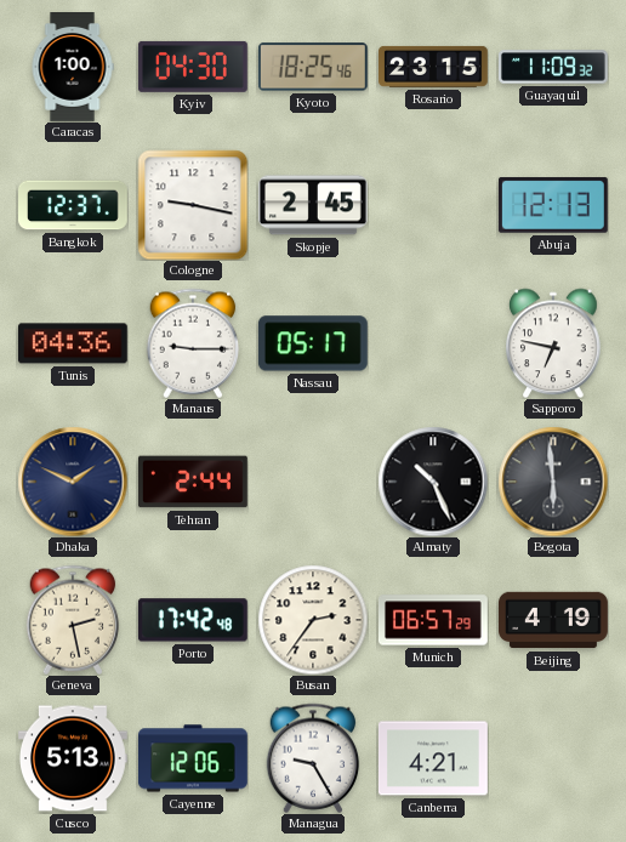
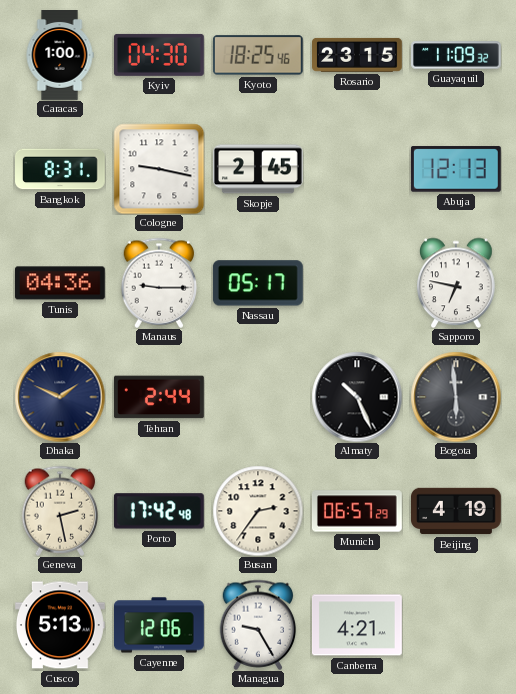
Bangkok: 12:37 -> 8:31
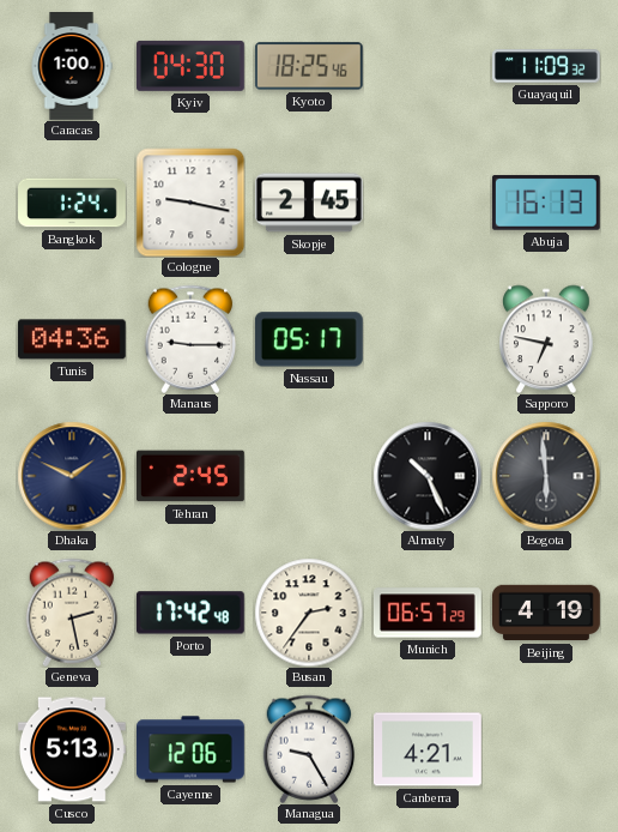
Rosario: 23:15 -> none
Bangkok: 8:31 -> 1:24
Abuja: 12:13 -> 16:13
Tehran: 2:44 -> 2:45
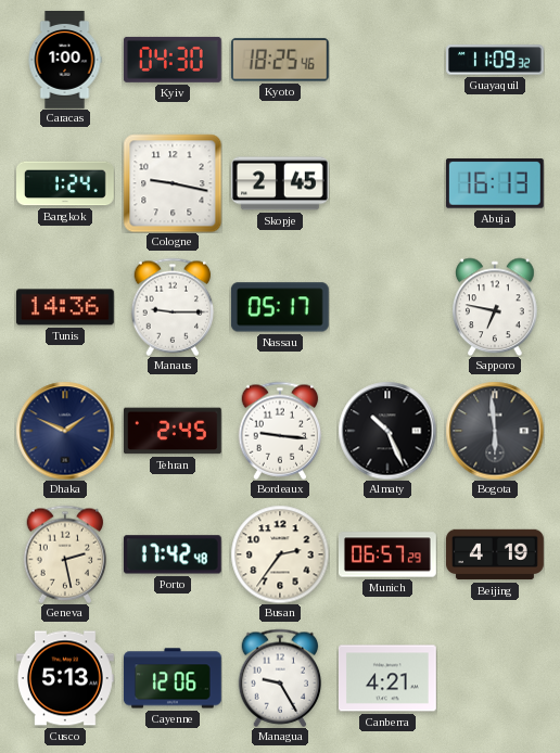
Tunis: 04:36 -> 14:36
Bordeaux: none -> 9:16
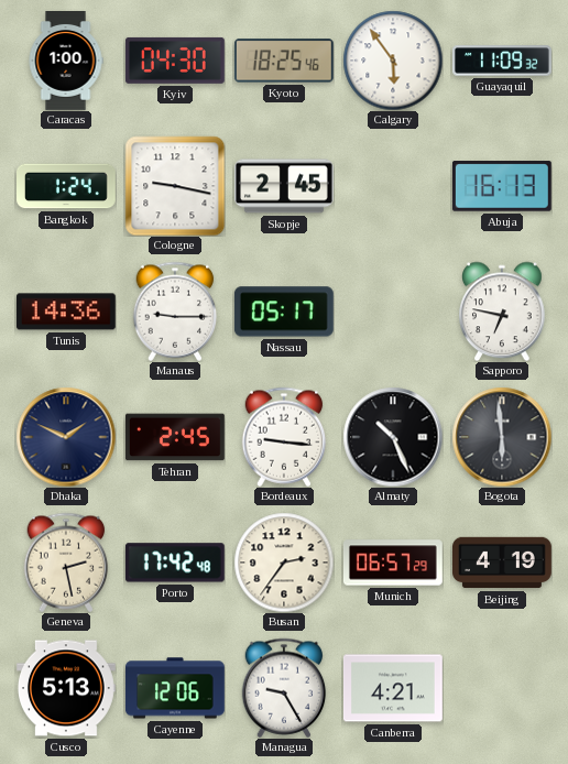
Calgary: none -> 5:54
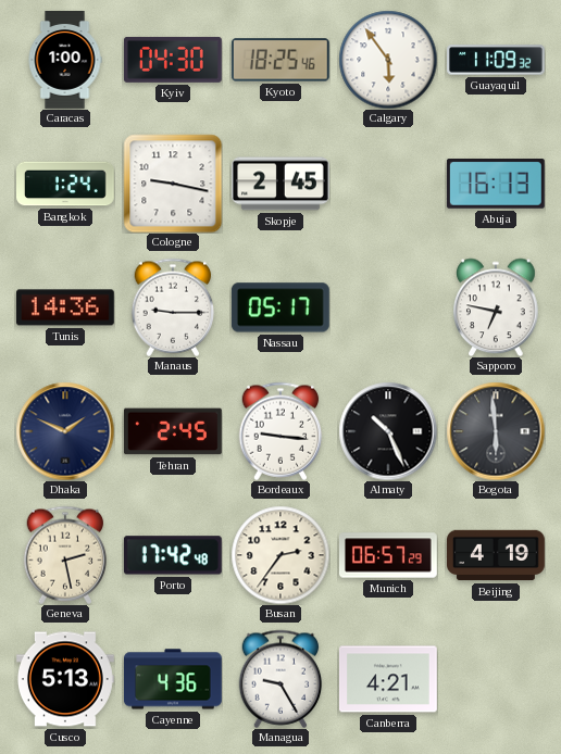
Cayenne: 12:06 -> 4:36
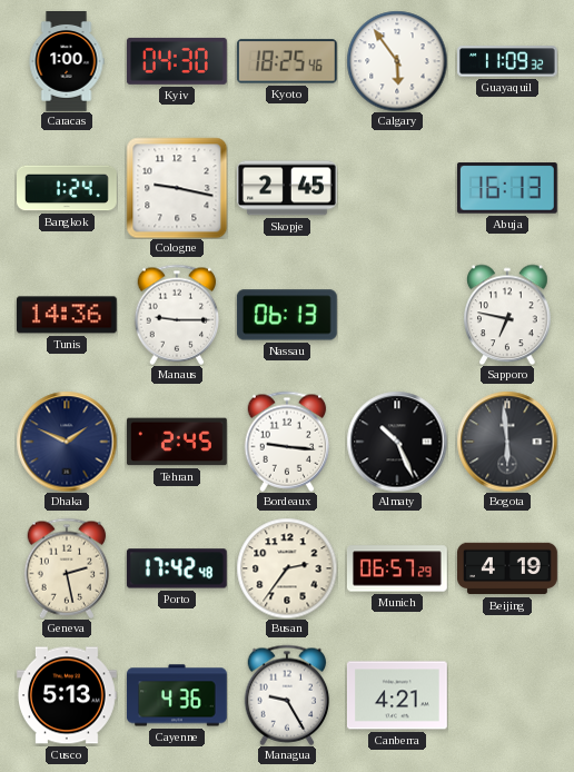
Nassau: 05:17 -> 06:13
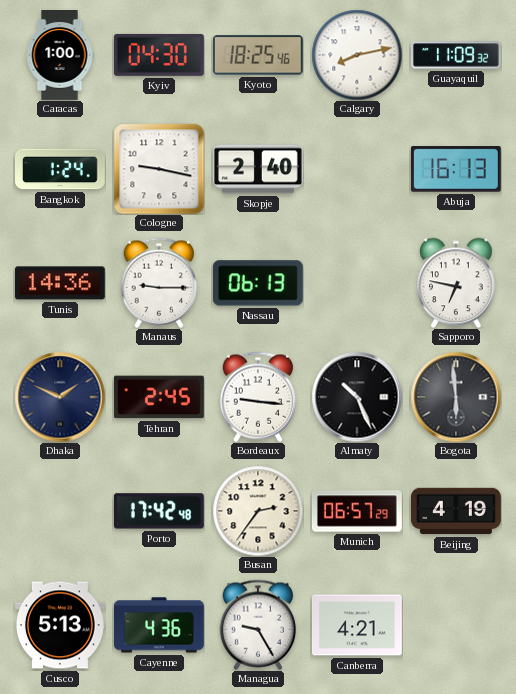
Calgary: 5:54 -> 8:13
Skopje: 2:45 -> 2:40
Geneva: 2:28 -> none
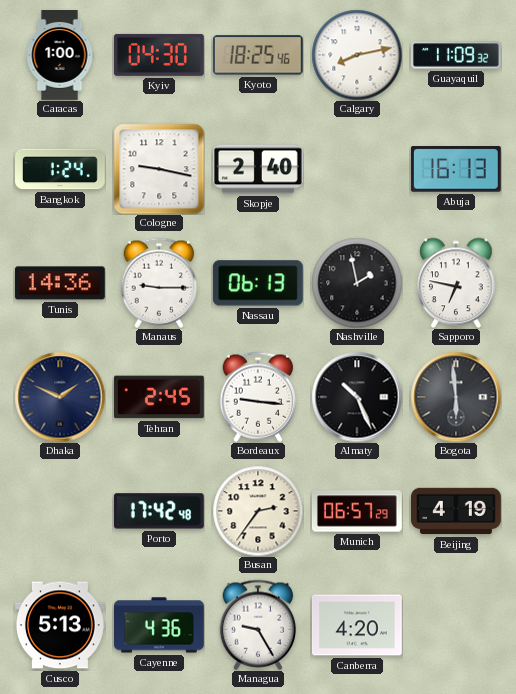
Nashville: none -> 1:58
Canberra: 4:21 -> 4:20
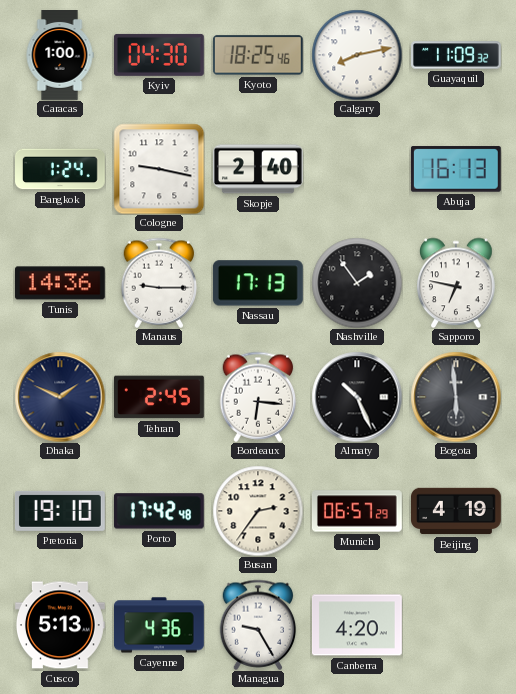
Nassau: 06:13 -> 17:13
Nashville: 1:58 -> 1:54
Bordeaux: 9:16 -> 6:16
Pretoria: none -> 19:10
